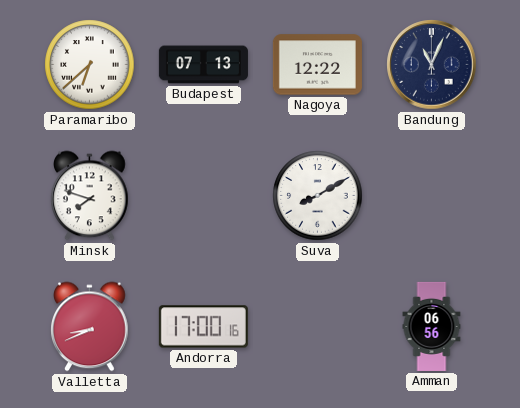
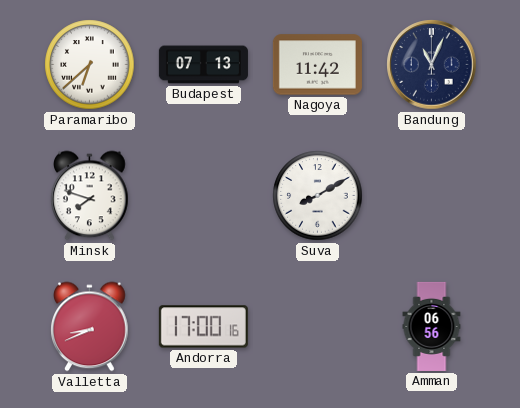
Nagoya: 12:22 -> 11:42
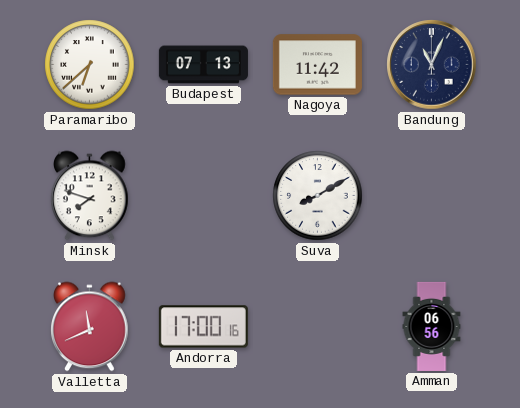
Valletta: 8:41 -> 11:41
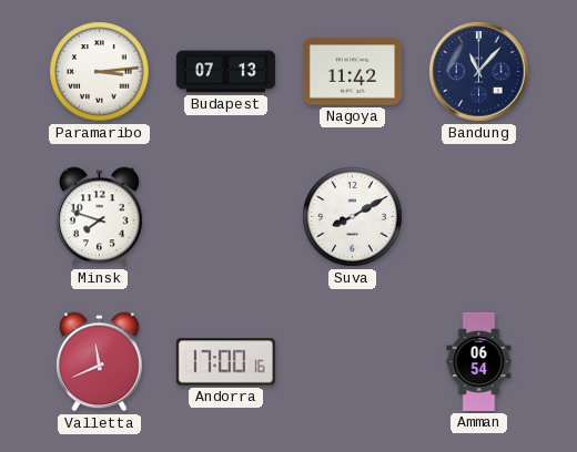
Paramaribo: 6:38 -> 3:14
Bandung: 11:04 -> 11:07
Amman: 06:56 -> 06:54
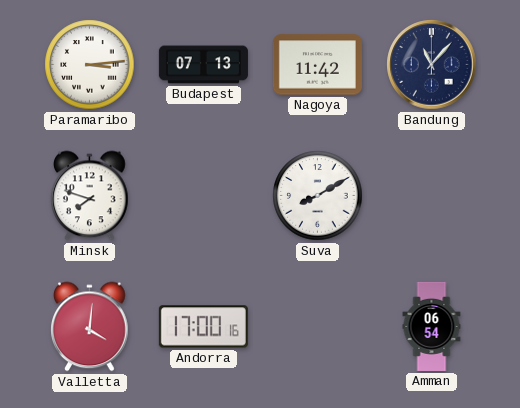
Valletta: 11:41 -> 4:01
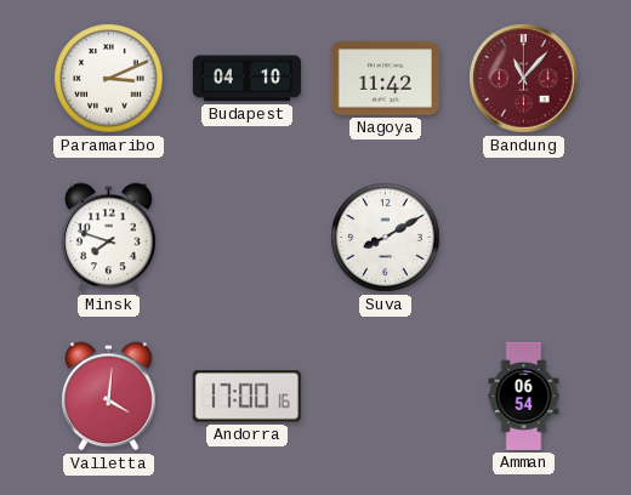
Paramaribo: 3:14 -> 3:11
Budapest: 07:13 -> 04:10
Bandung dial: navy -> burgundy
